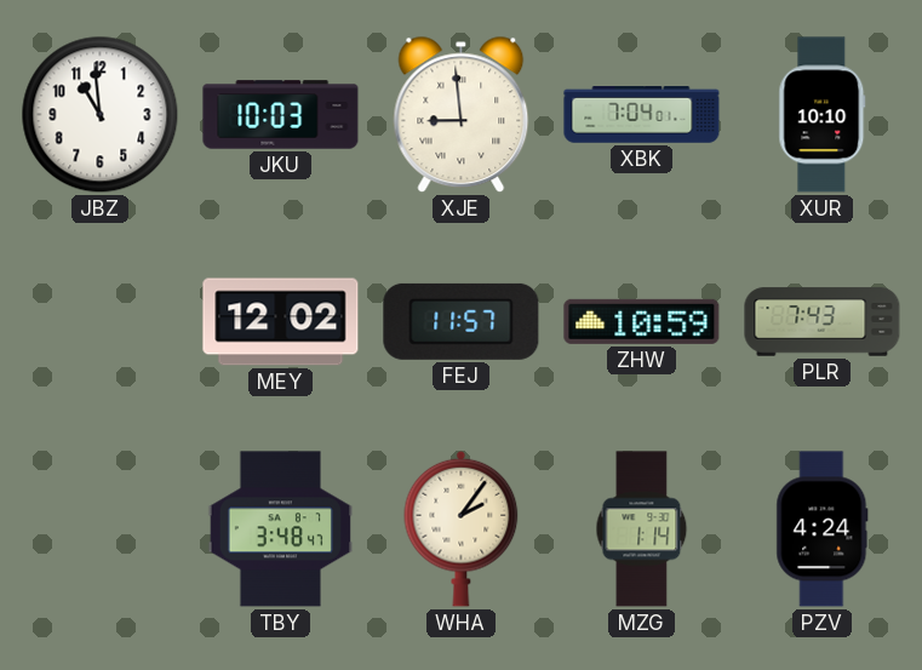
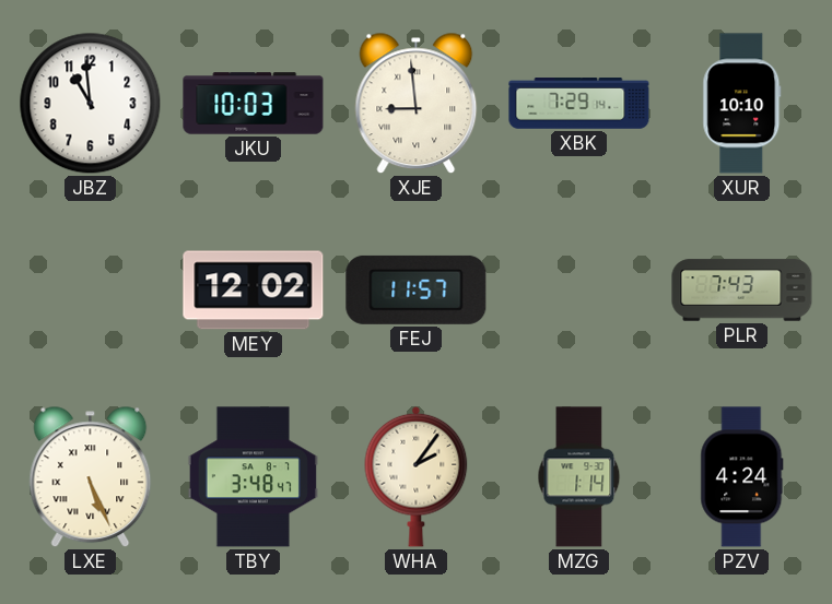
XBK: 7:04 -> 7:29
ZHW: 10:59 -> none
LXE: none -> 5:26
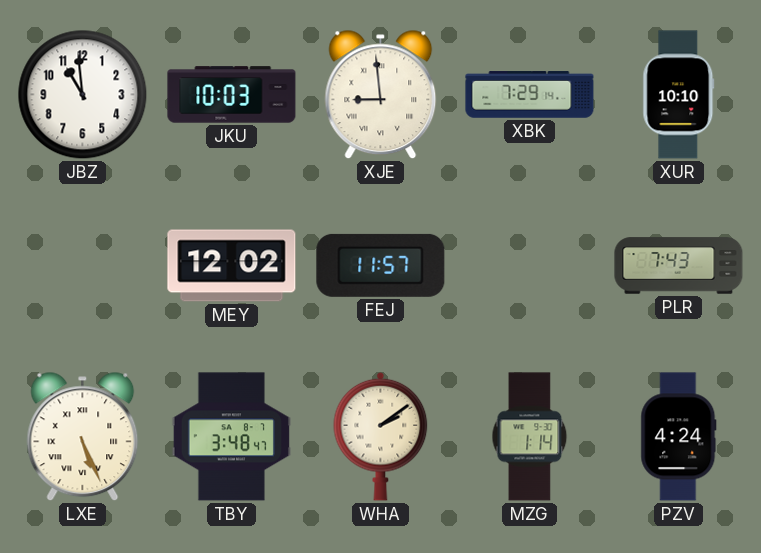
WHA: 2:06 -> 2:09
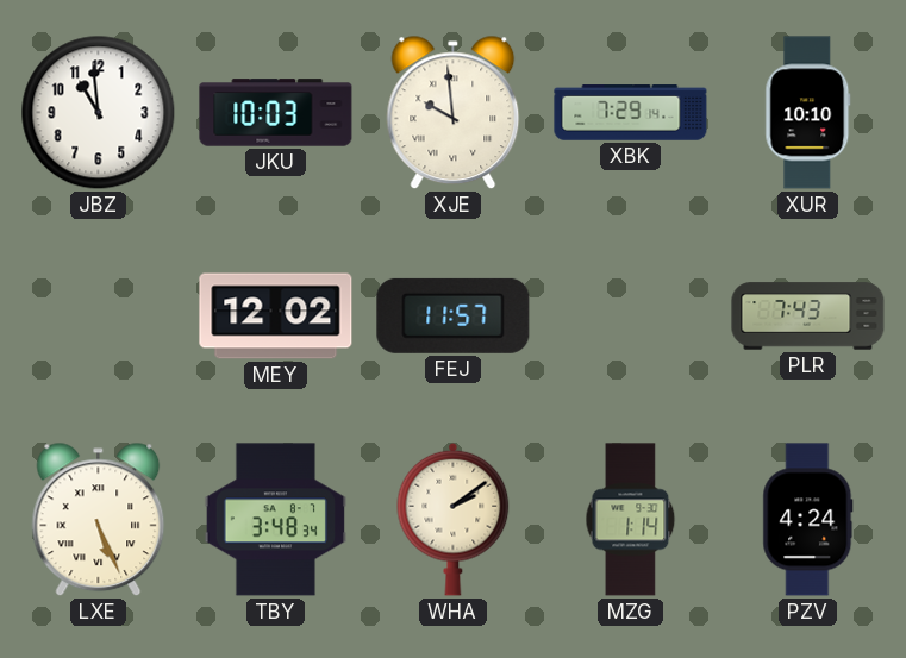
XJE: 8:59 -> 9:59
TBY: 3:48:47 -> 3:48:34
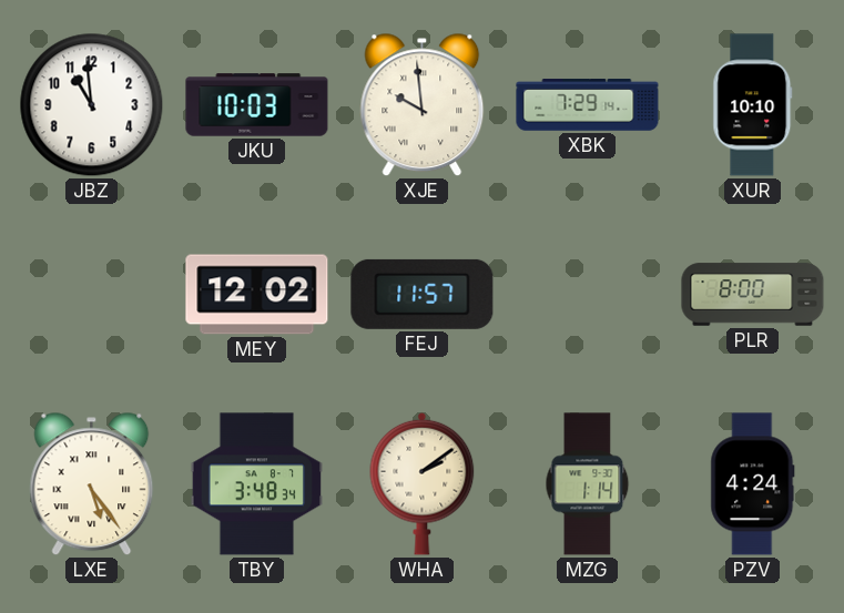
PLR: 7:43 -> 8:00
LXE: 5:26 -> 5:24
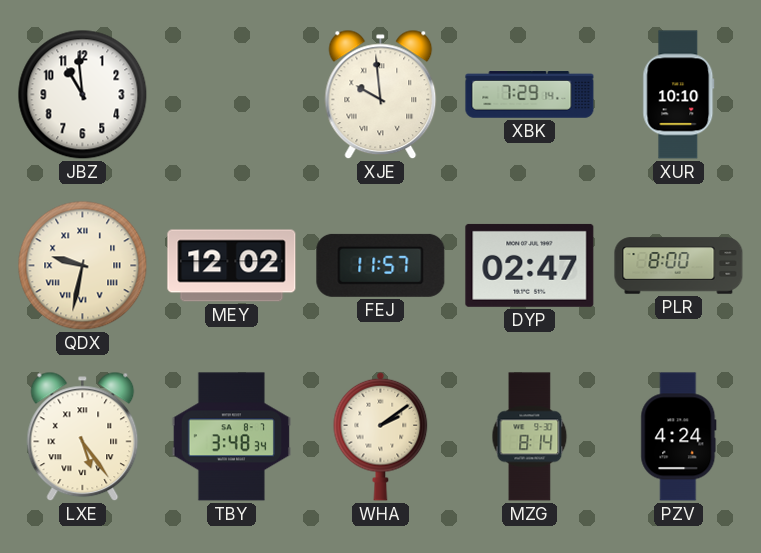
JKU: 10:03 -> none
QDX: none -> 9:32
DYP: none -> 02:47
MZG: 1:14 -> 8:14
